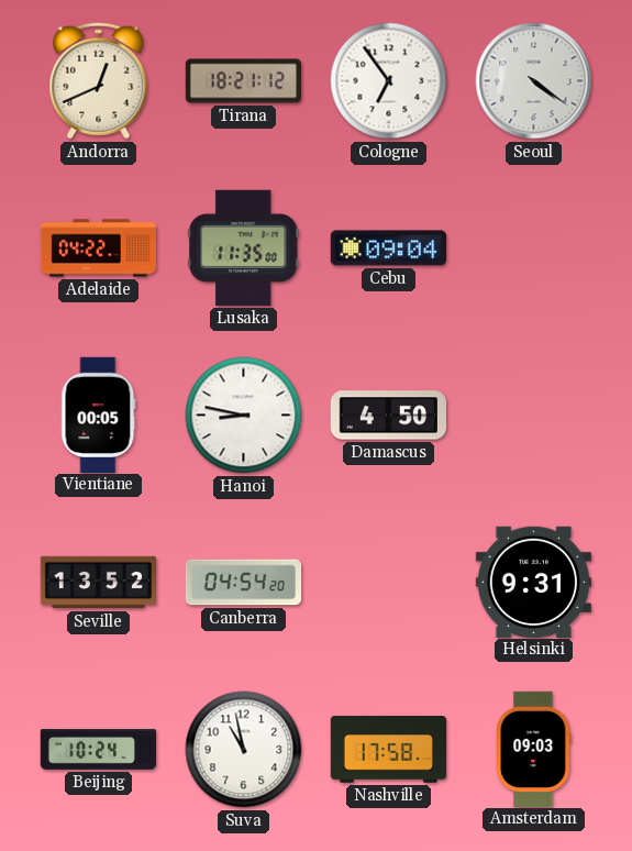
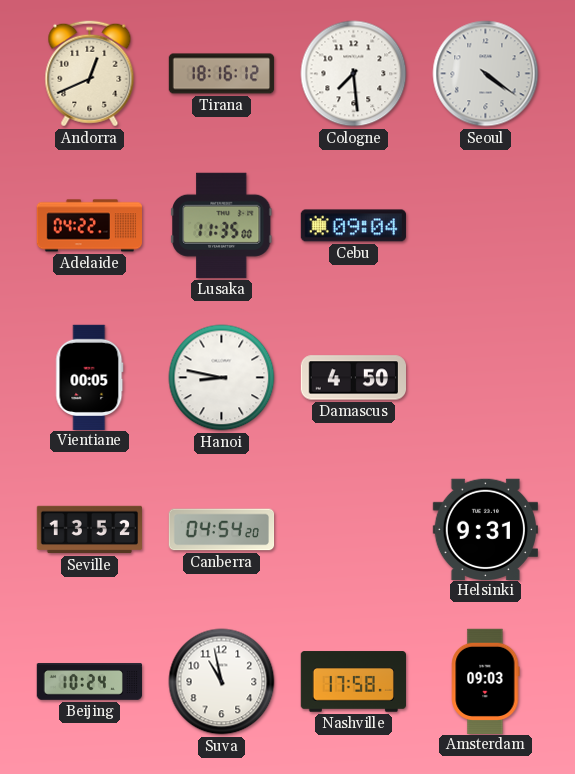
Tirana: 18:21 -> 18:16
Cologne: 6:54 -> 7:29
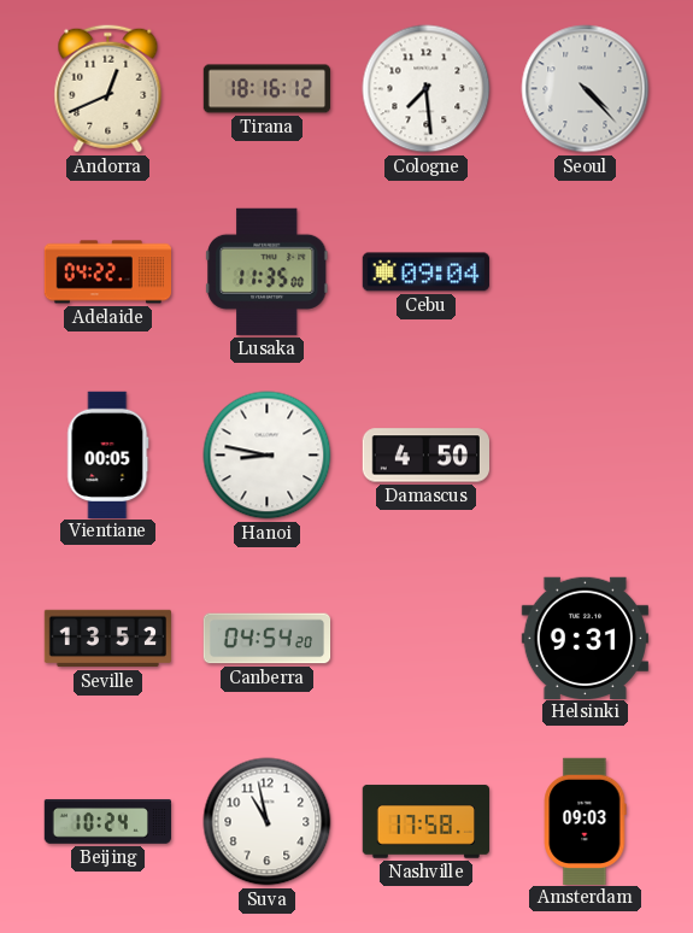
Seoul: 4:21 -> 4:23
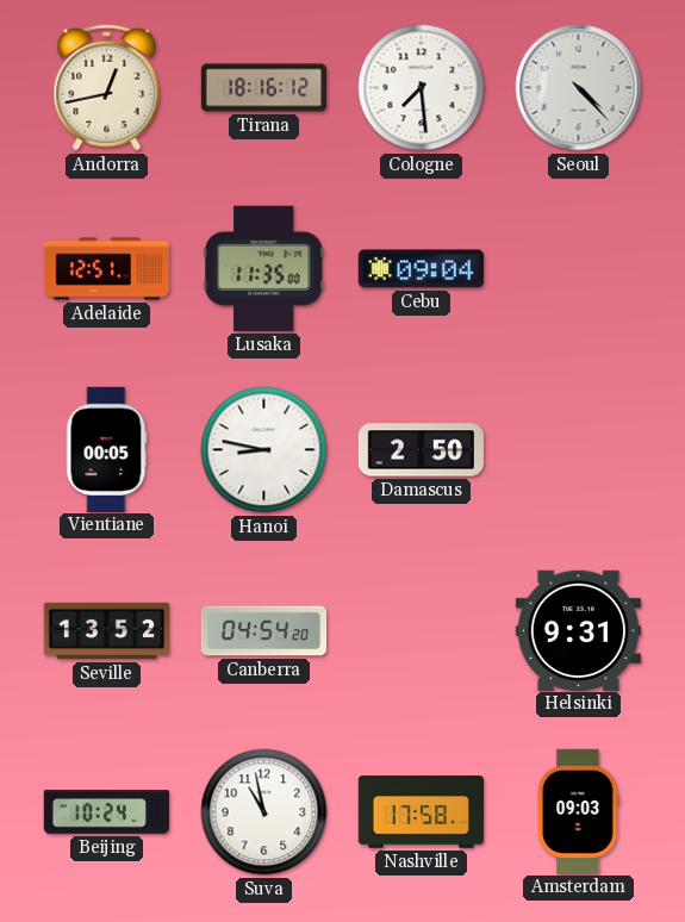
Andorra: 12:41 -> 12:43
Adelaide: 04:22 -> 12:51
Damascus: 4:50 -> 2:50
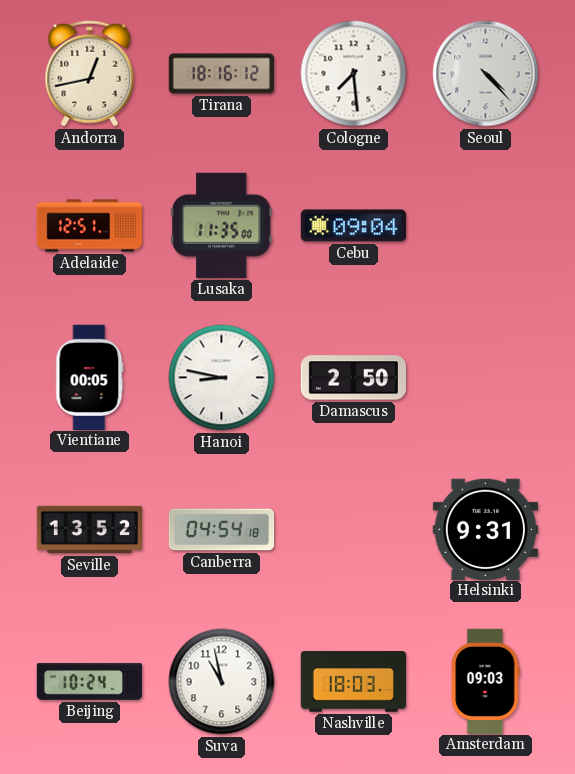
Canberra: 04:54:20 -> 04:54:18
Nashville: 17:58 -> 18:03
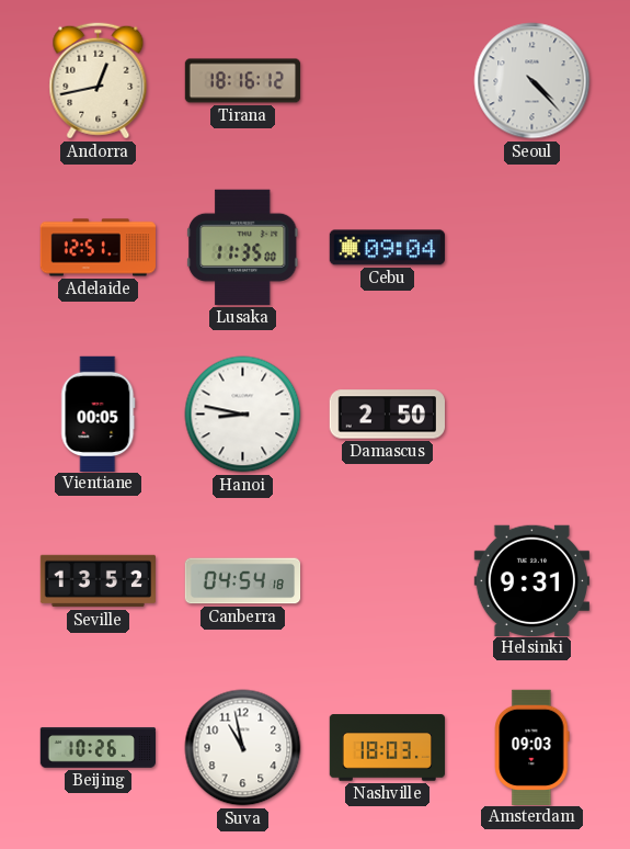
Cologne: 7:29 -> none
Beijing: 10:24 -> 10:26
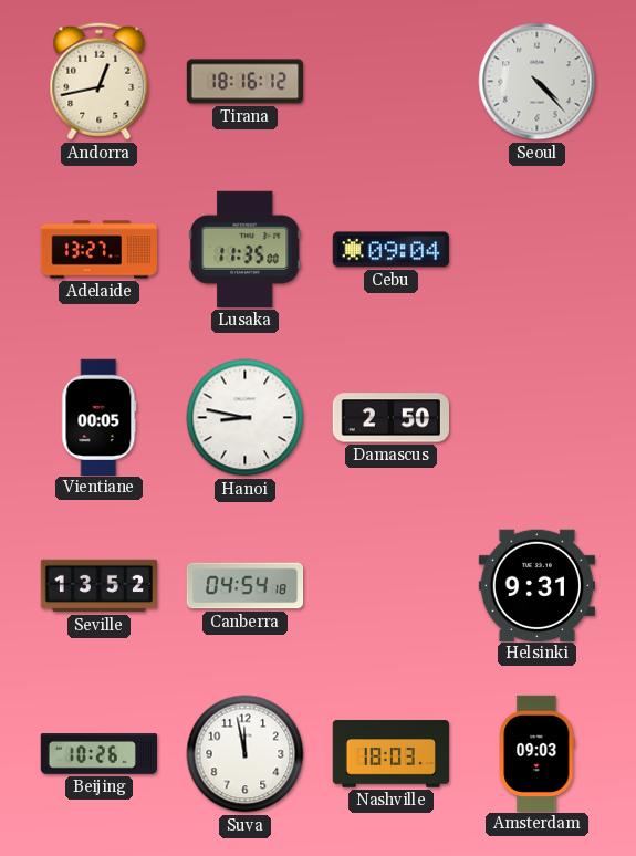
Adelaide: 12:51 -> 13:27
Suva: 10:58 -> 11:58
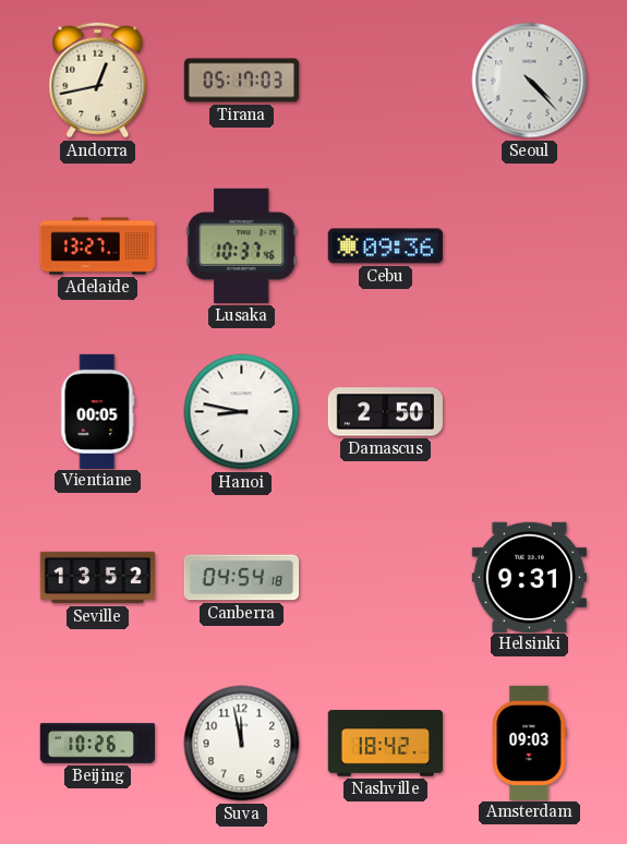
Tirana: 18:16 -> 05:17
Lusaka: 11:35 -> 10:37
Cebu: 09:04 -> 09:36
Nashville: 18:03 -> 18:42
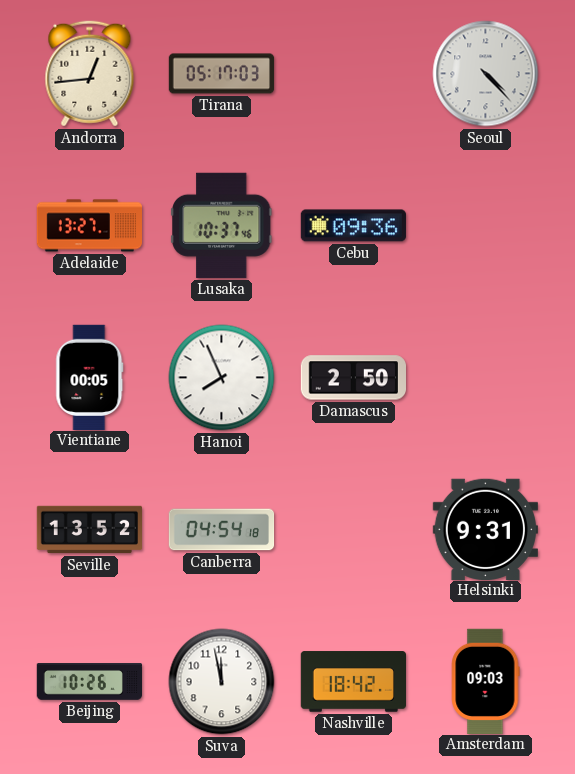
Andorra: 12:43 -> 12:44
Hanoi: 8:47 -> 7:56
